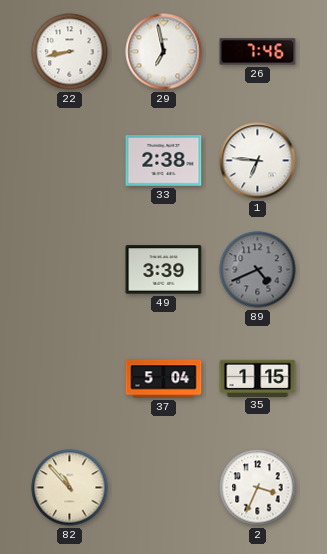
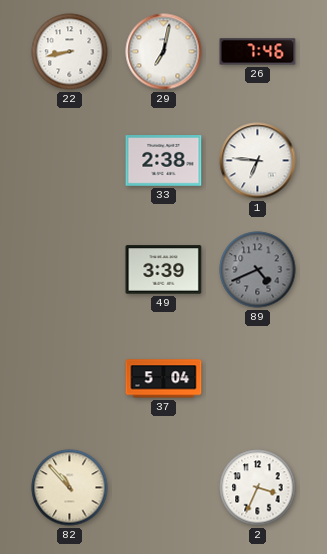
29: 6:58 -> 7:02
35: 1:15 -> none
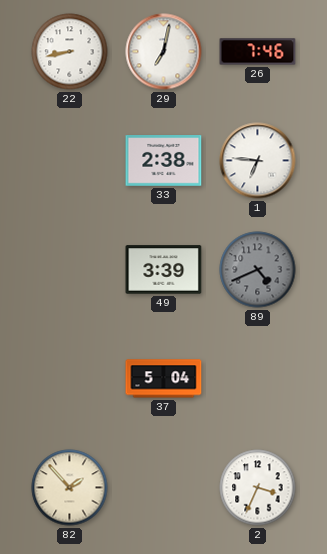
82: 10:53 -> 1:53
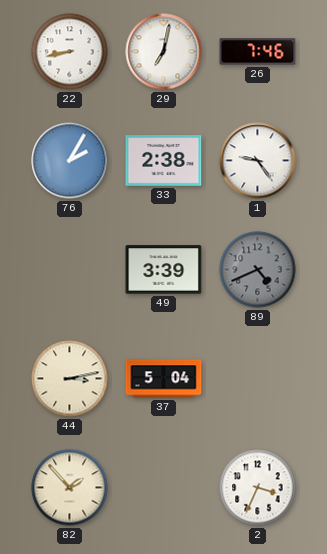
76: none -> 2:05
1: 6:46 -> 9:24
44: none -> 3:13
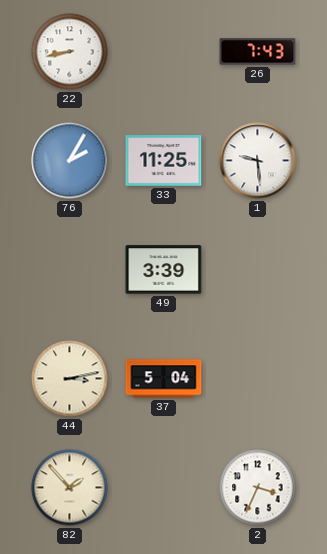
29: 7:02 -> none
26: 7:46 -> 7:43
33: 2:38 -> 11:25
1: 9:24 -> 9:29
89: 4:41 -> none
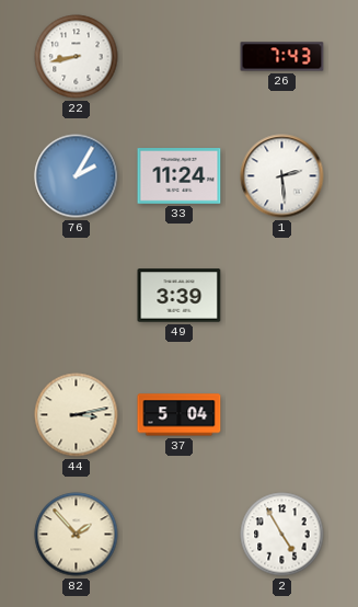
33: 11:25 -> 11:24
1: 9:29 -> 2:29
2: 3:34 -> 4:55
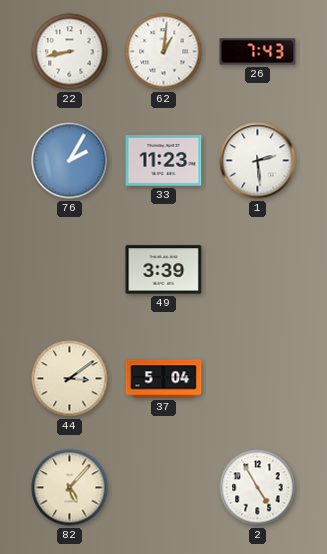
62: none -> 1:01
33: 11:24 -> 11:23
44: 3:13 -> 3:09
82: 1:53 -> 5:07
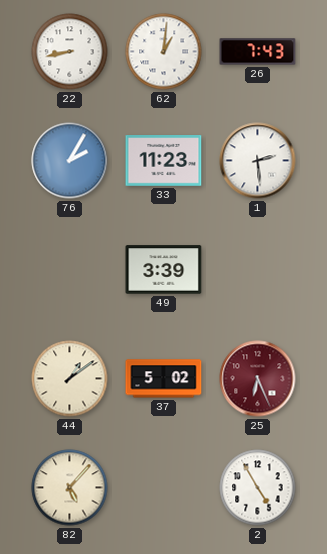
44: 3:09 -> 1:09
37: 5:04 -> 5:02
25: none -> 6:26
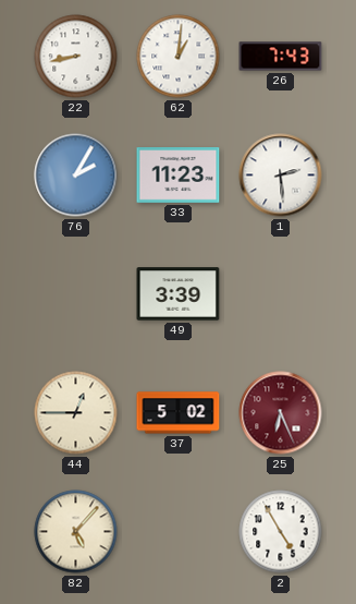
44: 1:09 -> 12:45
